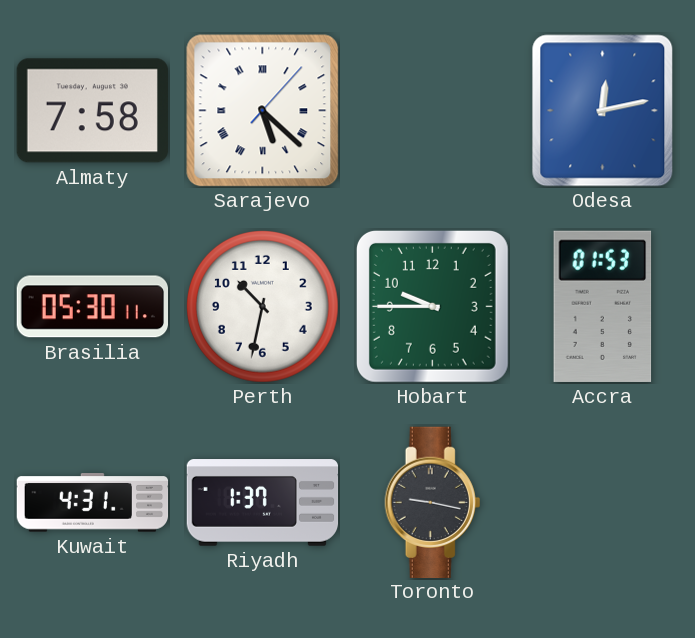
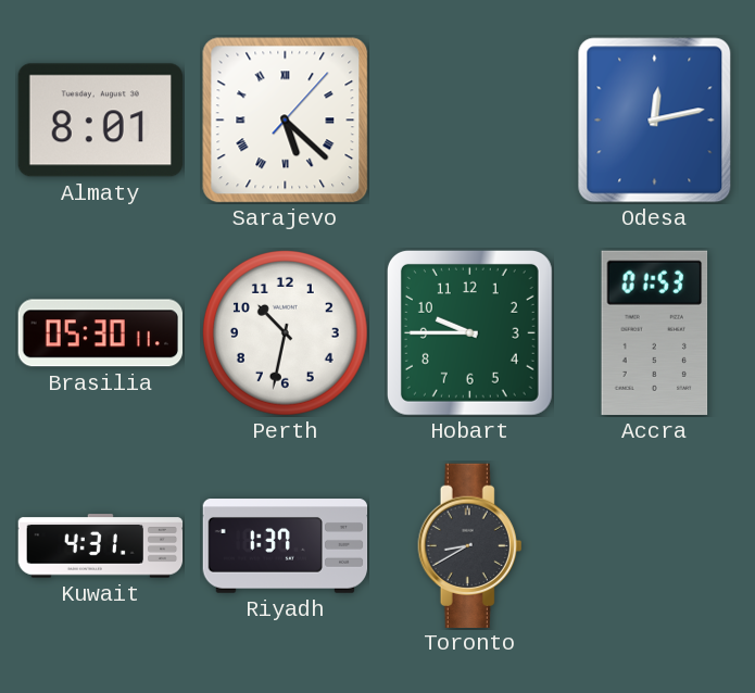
Almaty: 7:58 -> 8:01
Toronto: 9:17 -> 8:40
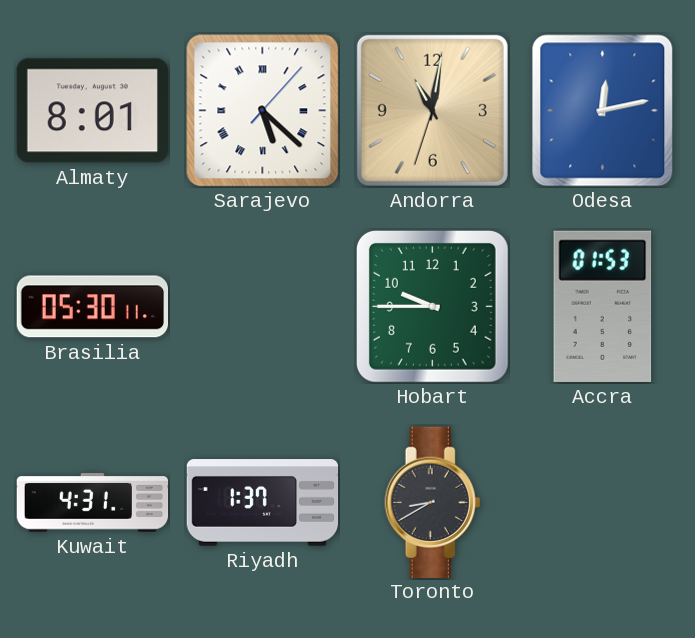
Andorra: none -> 11:01
Perth: 10:32 -> none
